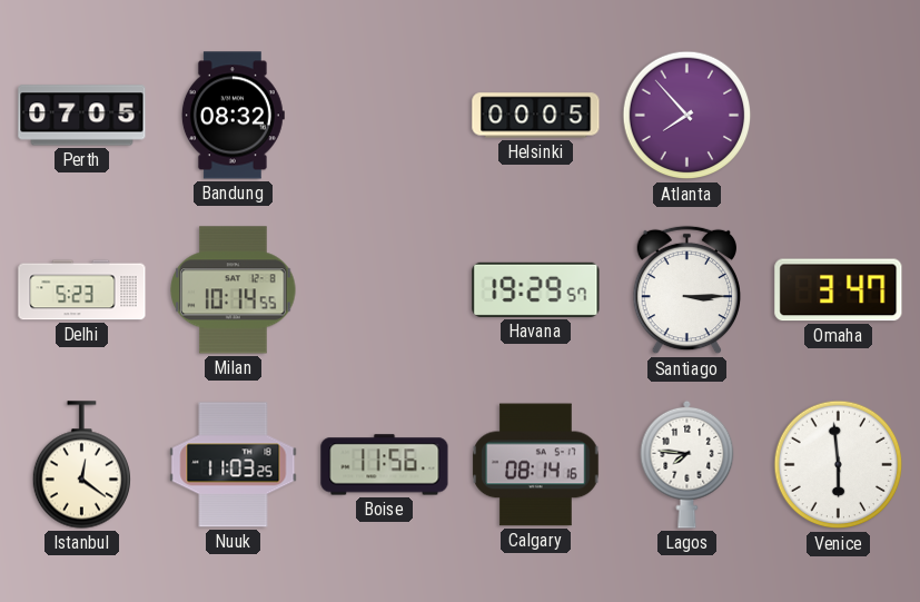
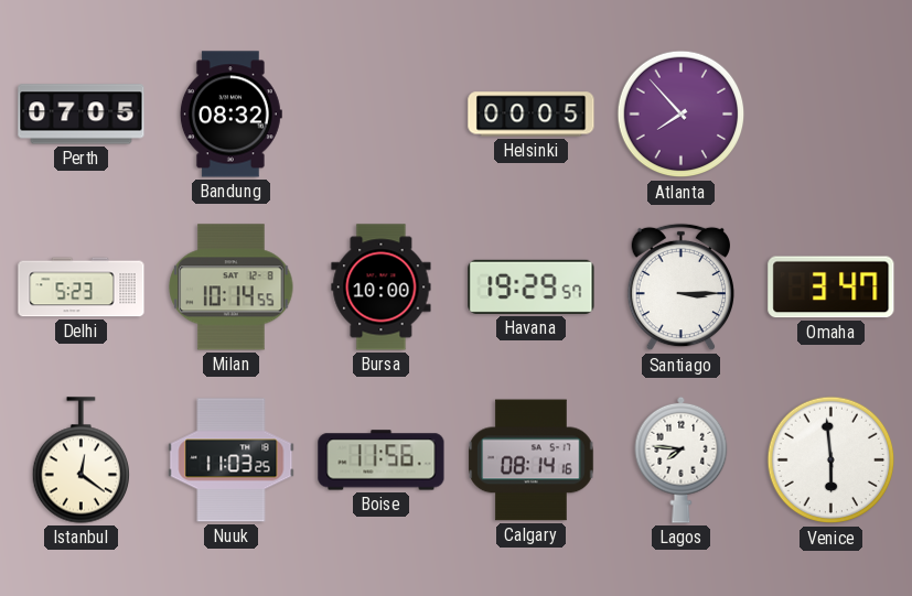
Bursa: none -> 10:00
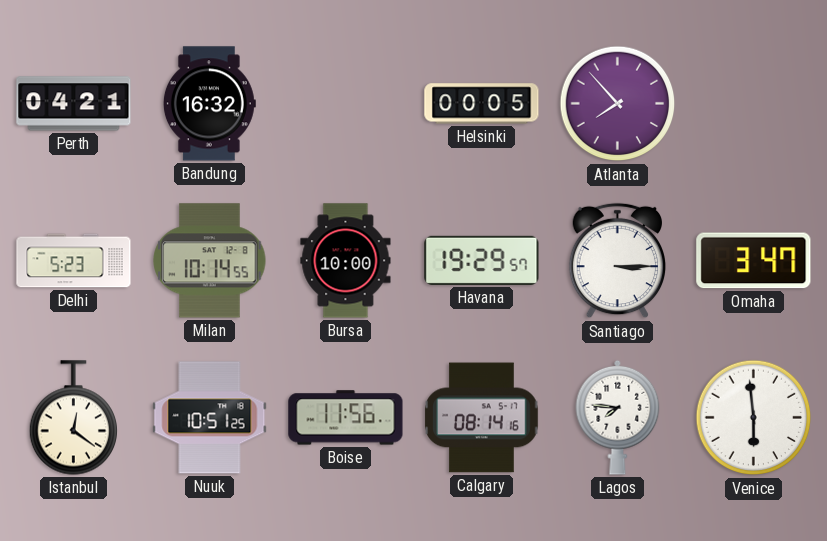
Perth: 07:05 -> 04:21
Bandung: 08:32 -> 16:32
Nuuk: 11:03 -> 10:51
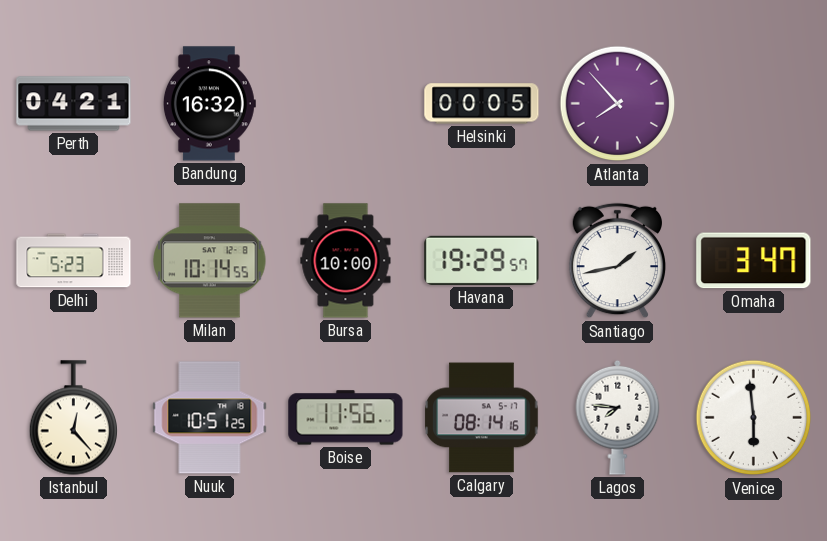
Santiago: 3:15 -> 1:43
Istanbul: 12:21 -> 12:23
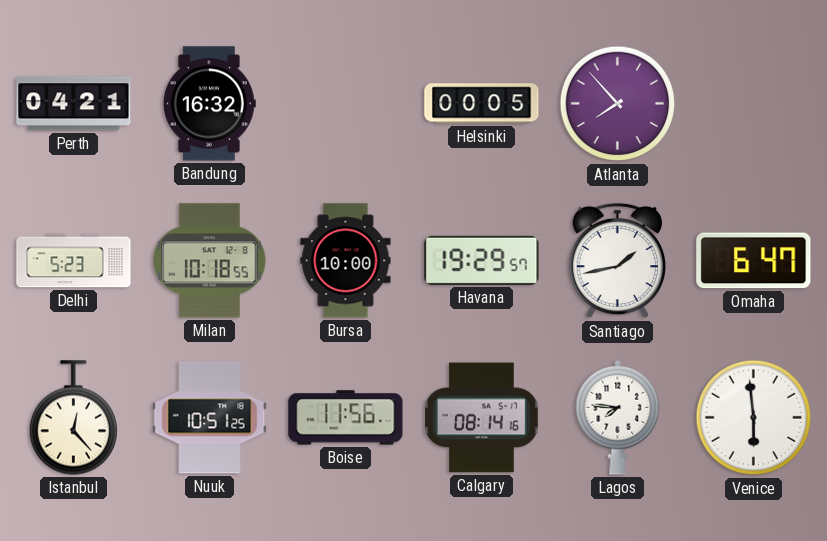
Milan: 10:14 -> 10:18
Omaha: 3:47 -> 6:47
